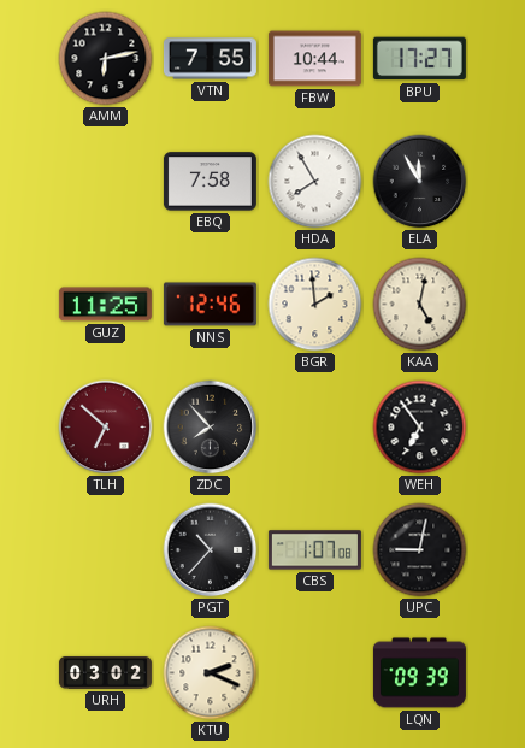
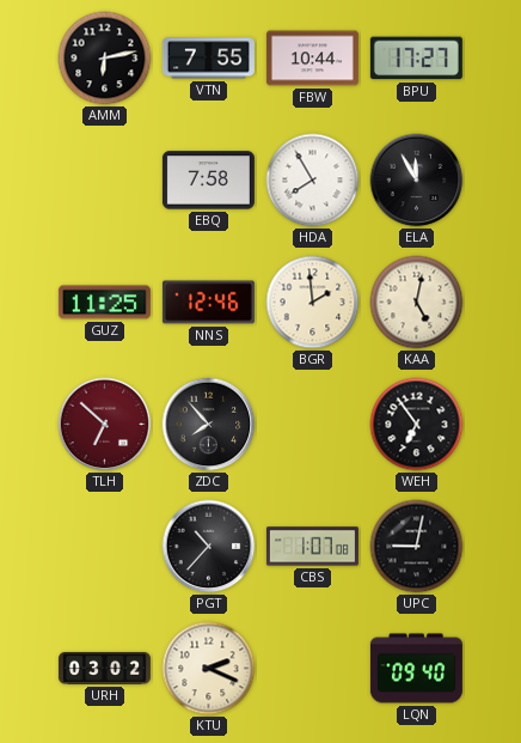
LQN: 09:39 -> 09:40
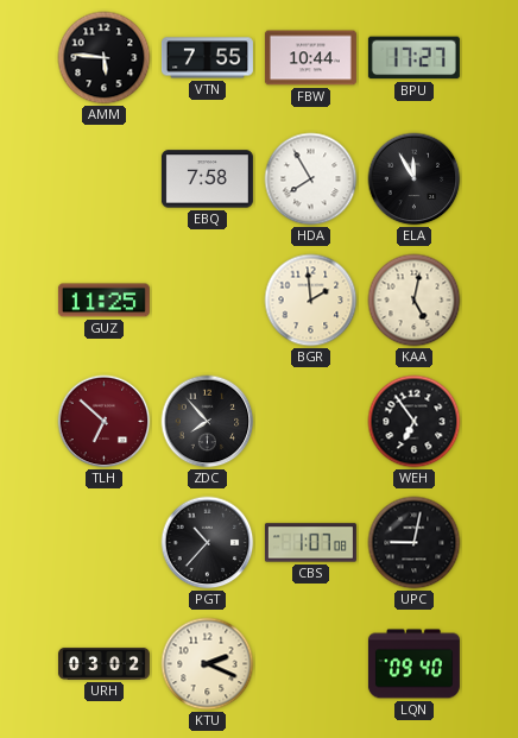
AMM: 6:13 -> 5:46
NNS: 12:46 -> none
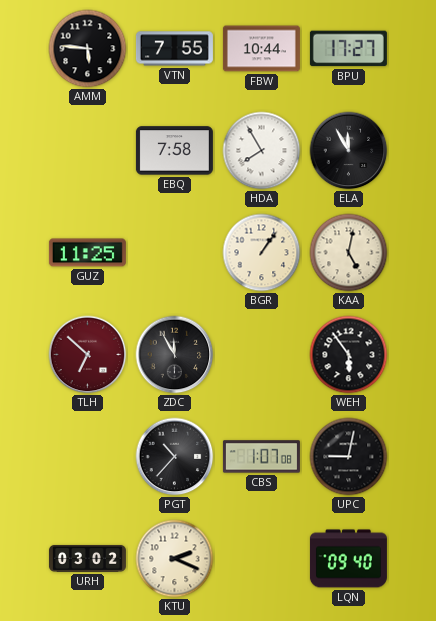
BGR: 1:59 -> 1:06
ZDC: 7:53 -> 11:55
WEH: 6:54 -> 5:54
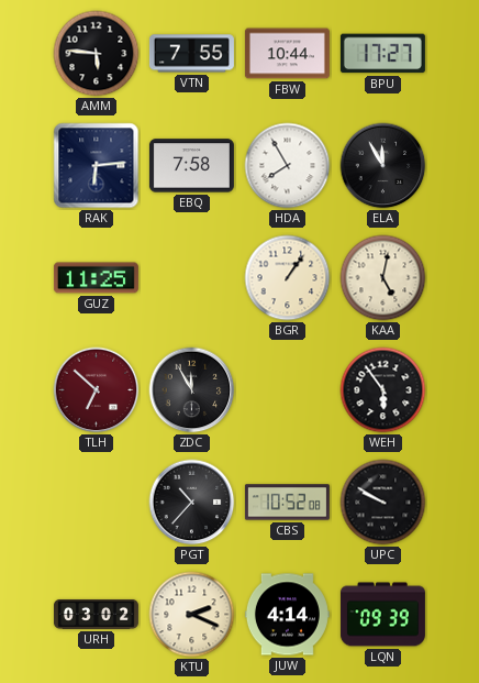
RAK: none -> 6:14
CBS: 1:07 -> 10:52
UPC: 9:02 -> 9:50
JUW: none -> 4:14
LQN: 09:40 -> 09:39
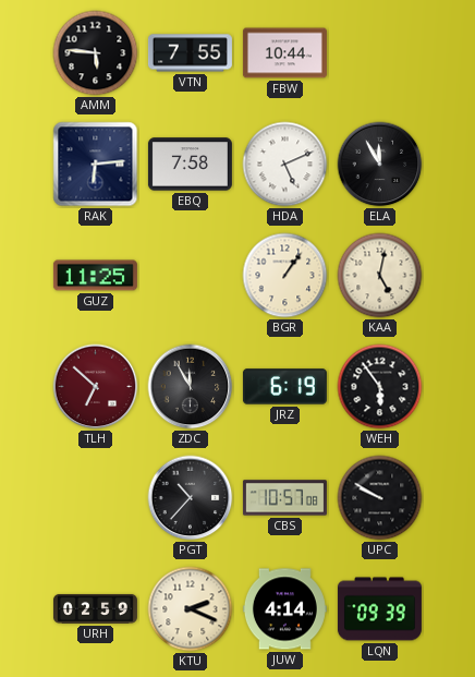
BPU: 17:27 -> none
HDA: 7:55 -> 5:11
JRZ: none -> 6:19
CBS: 10:52 -> 10:57
URH: 03:02 -> 02:59
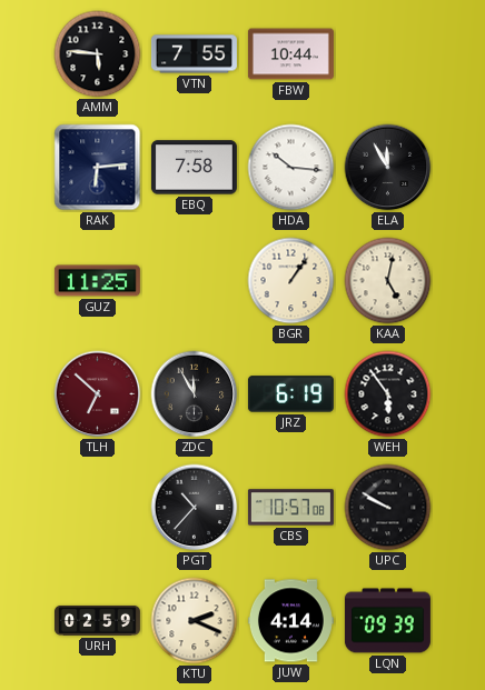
HDA: 5:11 -> 10:16
